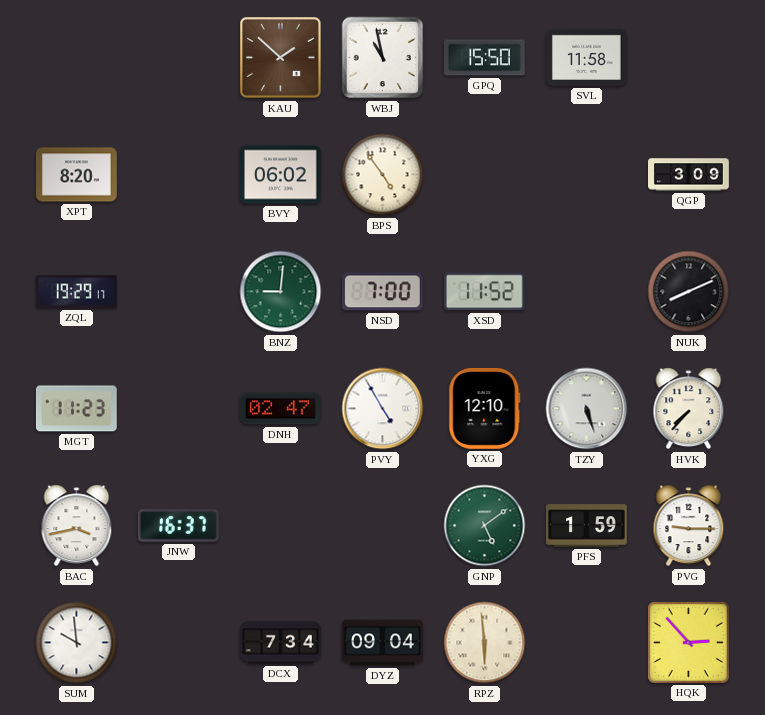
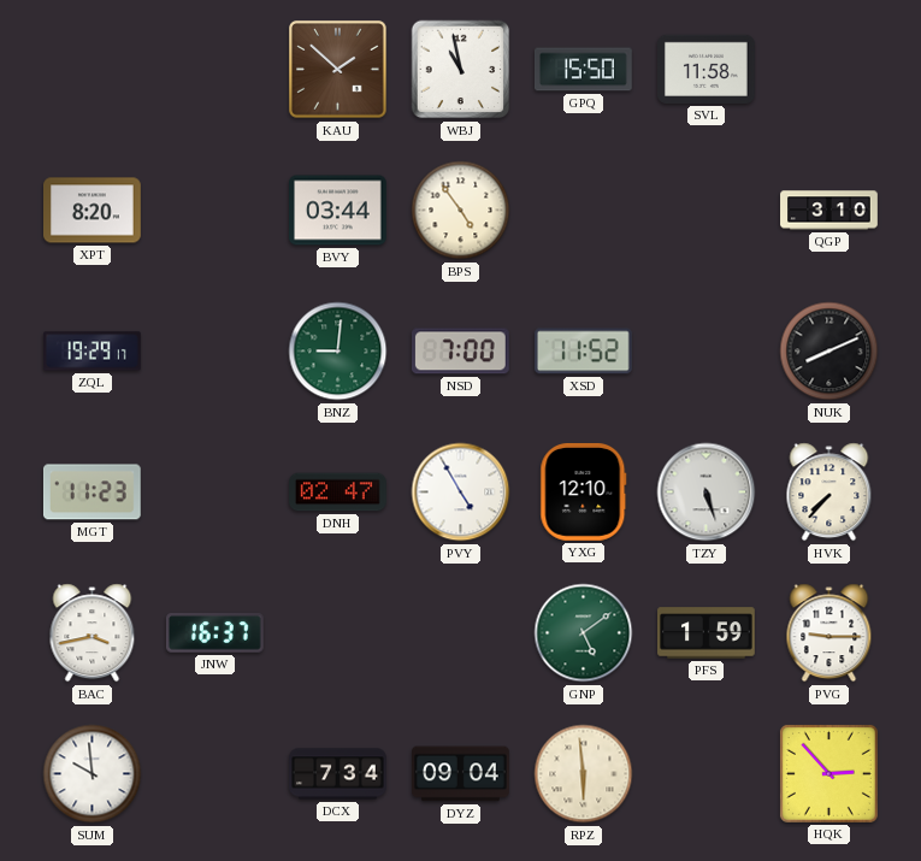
BVY: 06:02 -> 03:44
QGP: 3:09 -> 3:10
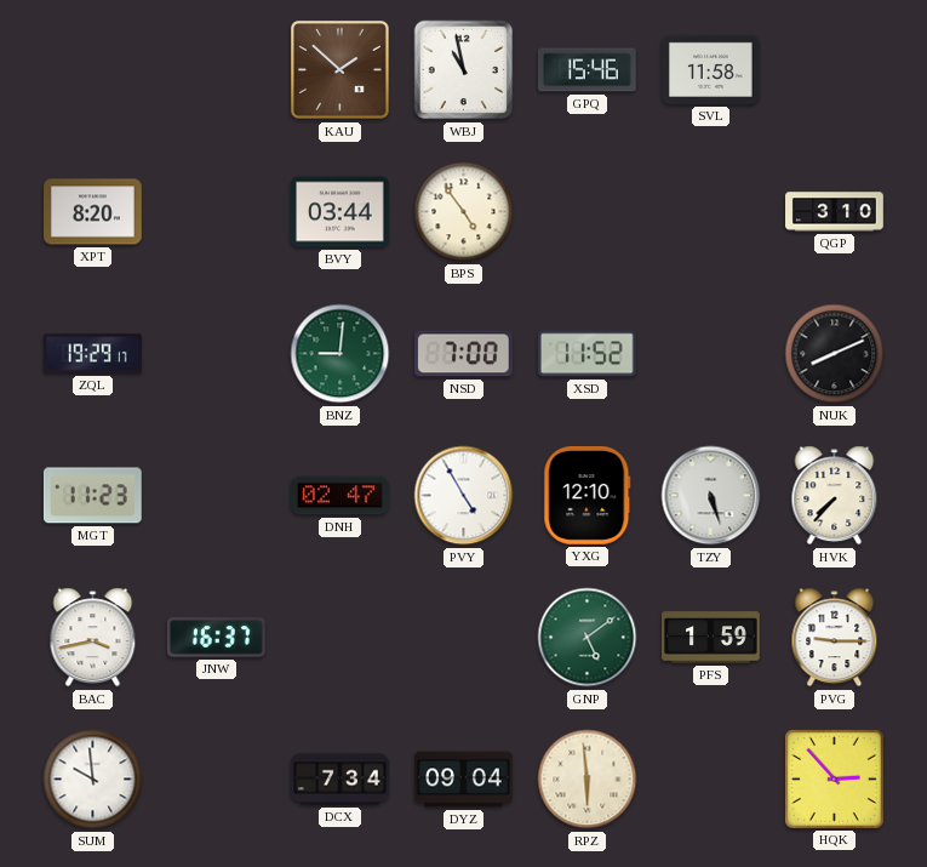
GPQ: 15:50 -> 15:46
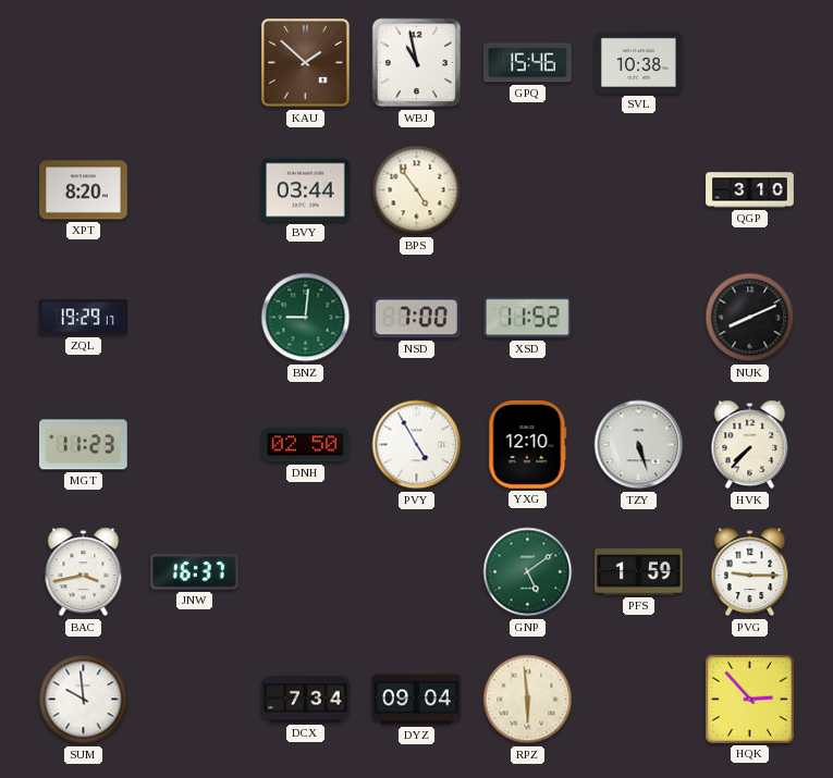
SVL: 11:58 -> 10:38
DNH: 02:47 -> 02:50
